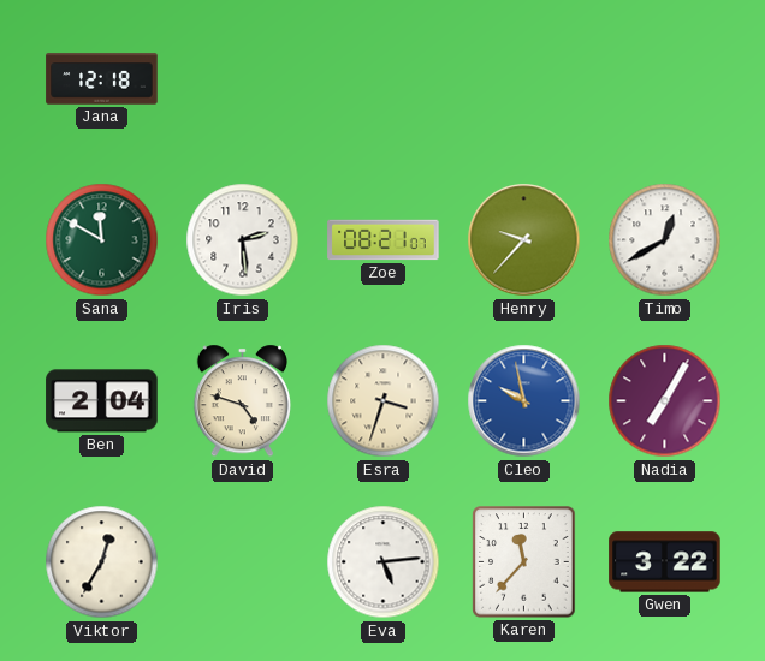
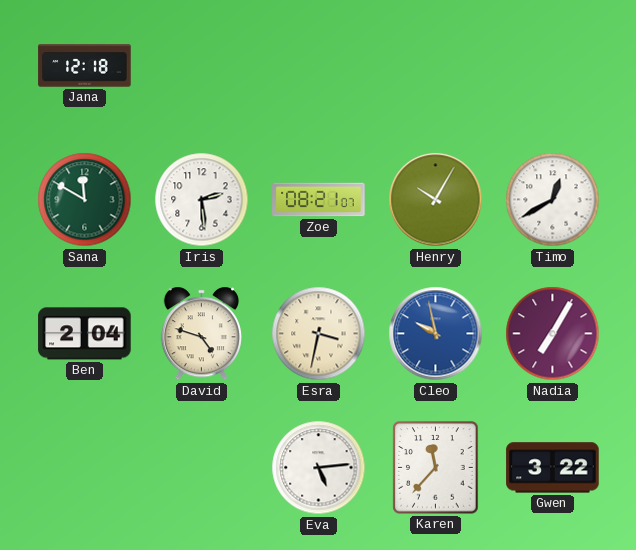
Henry: 9:37 -> 10:05
Esra: 3:33 -> 3:32
Viktor: 12:35 -> none
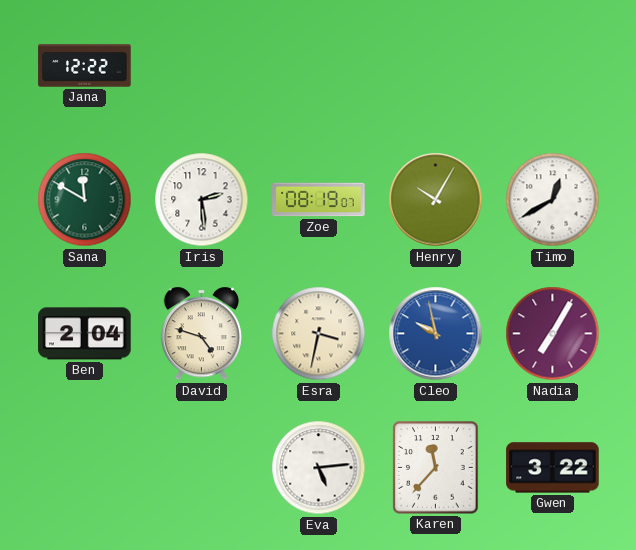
Jana: 12:18 -> 12:22
Zoe: 08:21 -> 08:19
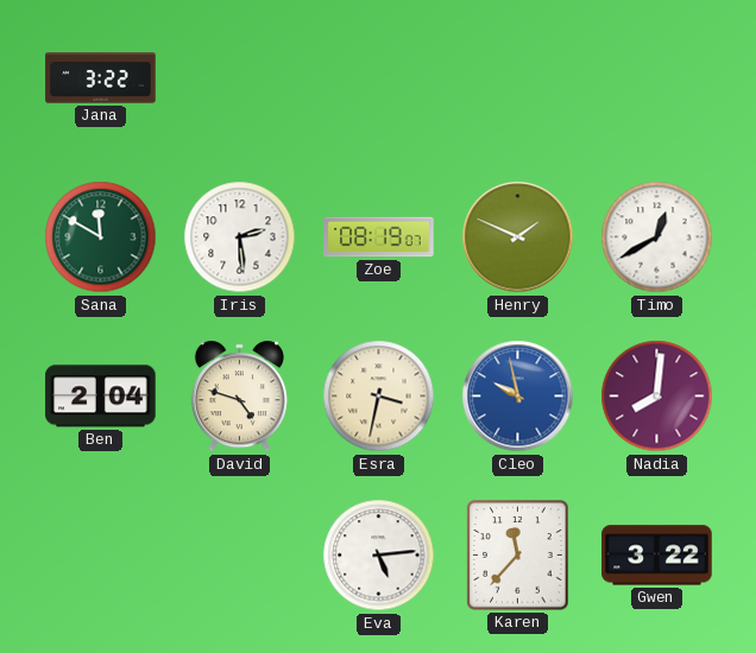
Jana: 12:22 -> 3:22
Henry: 10:05 -> 1:49
Nadia: 7:05 -> 8:01
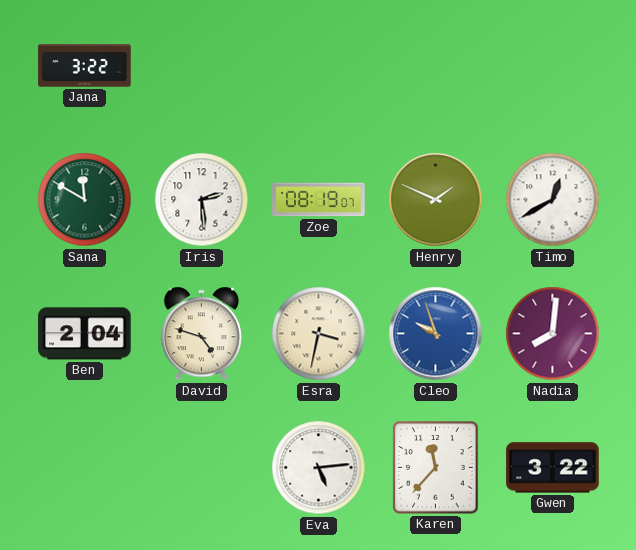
Cleo: 9:58 -> 9:57
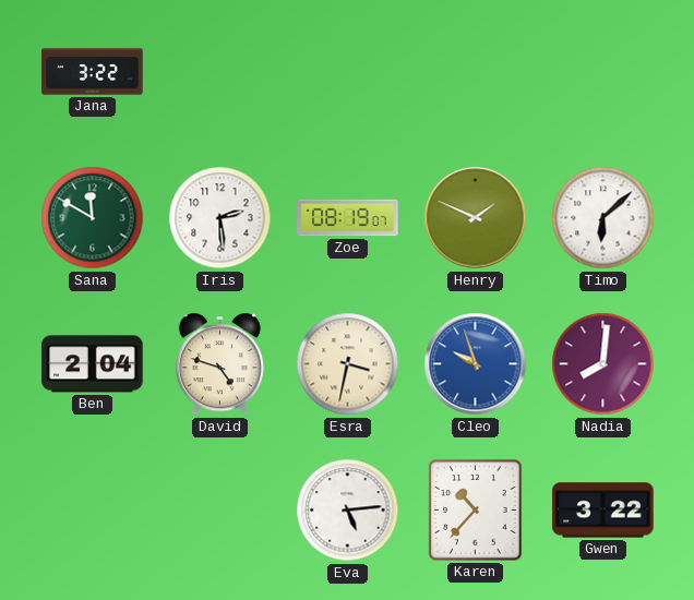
Timo: 12:40 -> 6:08
Karen: 11:37 -> 10:37
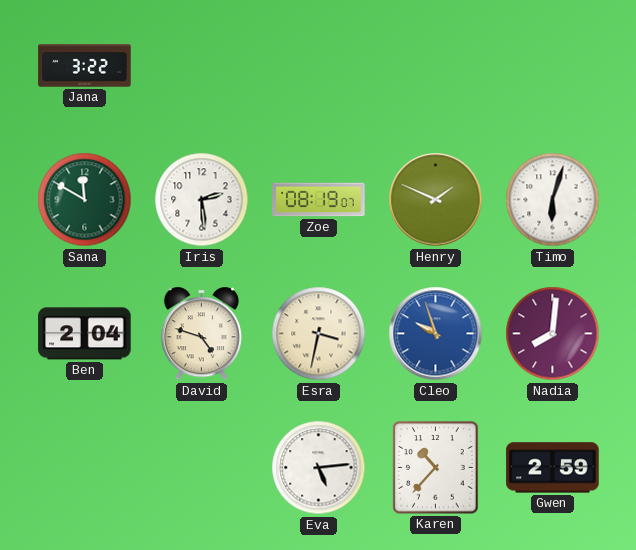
Timo: 6:08 -> 6:03
Gwen: 3:22 -> 2:59
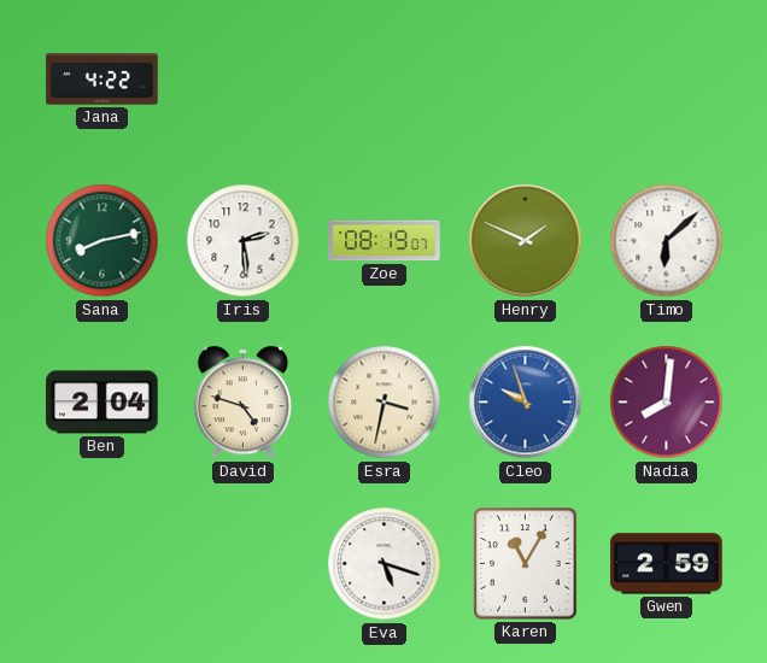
Jana: 3:22 -> 4:22
Sana: 11:50 -> 8:13
Timo: 6:03 -> 6:08
Eva: 5:14 -> 5:18
Karen: 10:37 -> 11:05
